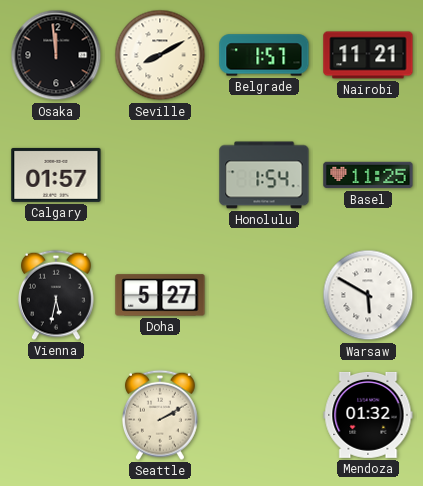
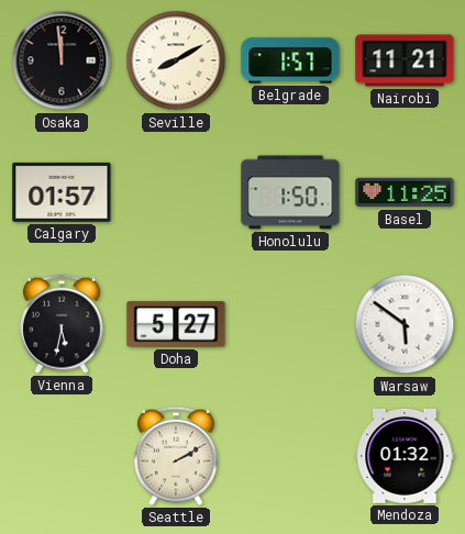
Honolulu: 1:54 -> 1:50
Warsaw: 5:50 -> 5:51
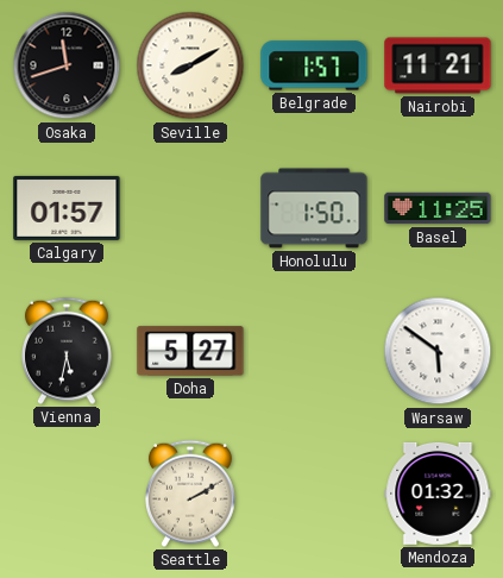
Osaka: 11:59 -> 11:42
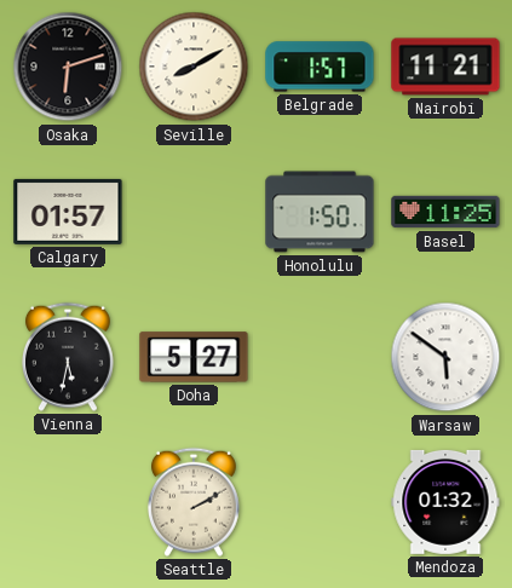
Osaka: 11:42 -> 6:12
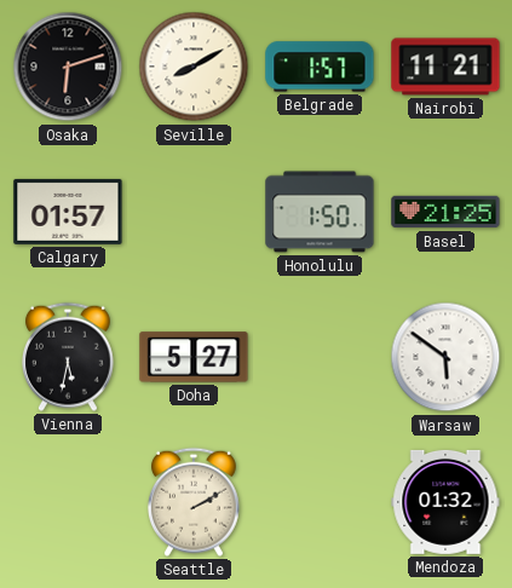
Basel: 11:25 -> 21:25
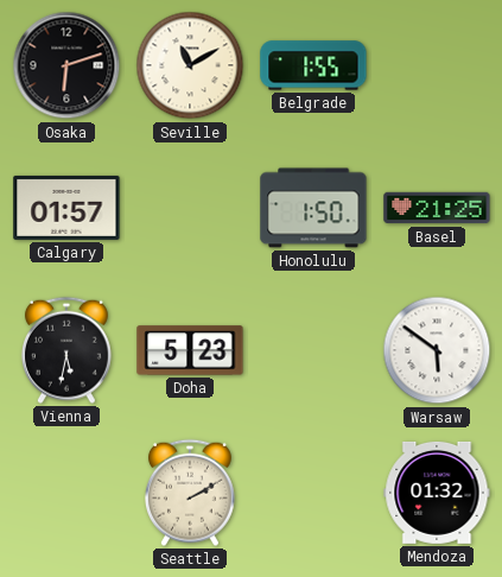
Seville: 8:10 -> 11:10
Belgrade: 1:57 -> 1:55
Nairobi: 11:21 -> none
Doha: 5:27 -> 5:23
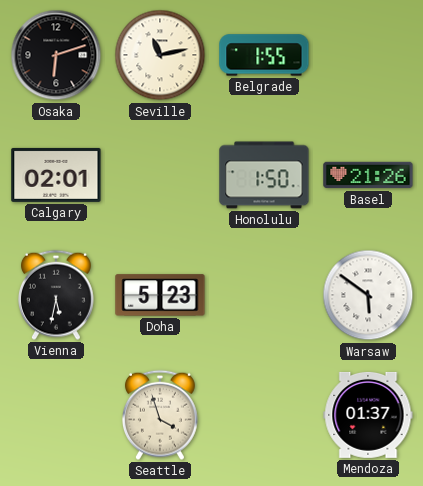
Seville: 11:10 -> 11:13
Calgary: 01:57 -> 02:01
Basel: 21:25 -> 21:26
Seattle: 2:10 -> 3:57
Mendoza: 01:32 -> 01:37
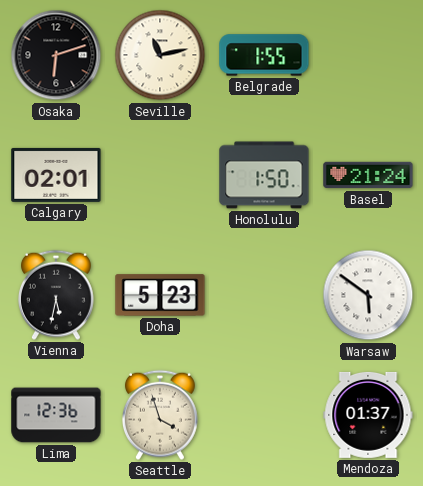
Basel: 21:26 -> 21:24
Lima: none -> 12:36
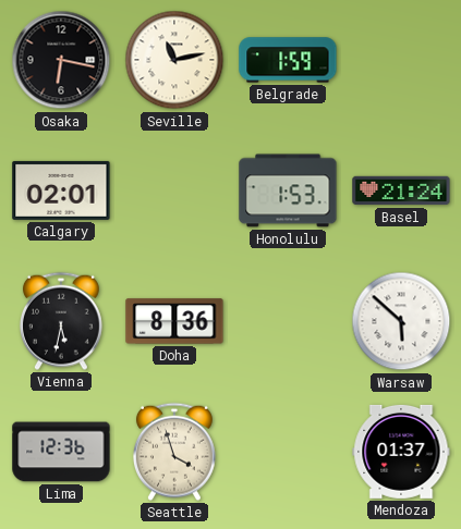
Osaka: 6:12 -> 6:17
Belgrade: 1:55 -> 1:59
Honolulu: 1:50 -> 1:53
Doha: 5:23 -> 8:36
Warsaw: 5:51 -> 5:52
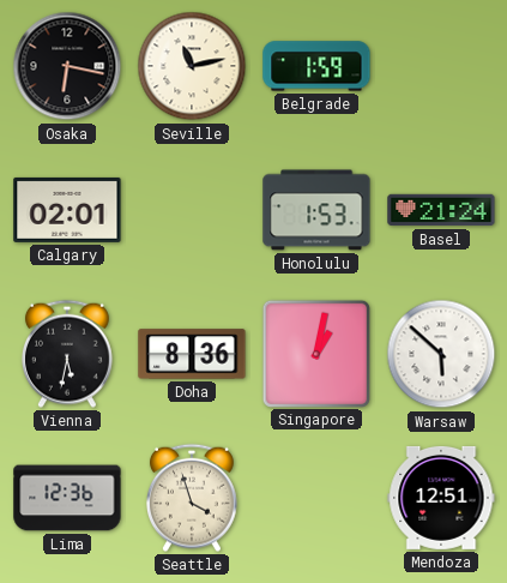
Singapore: none -> 1:02
Mendoza: 01:37 -> 12:51
